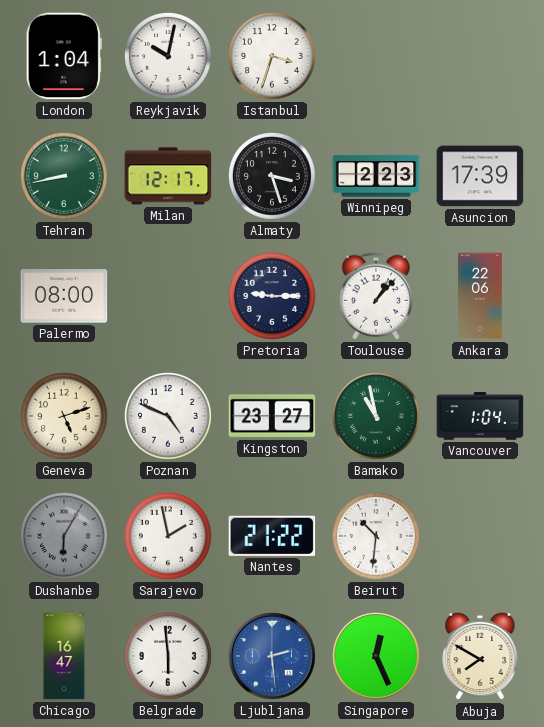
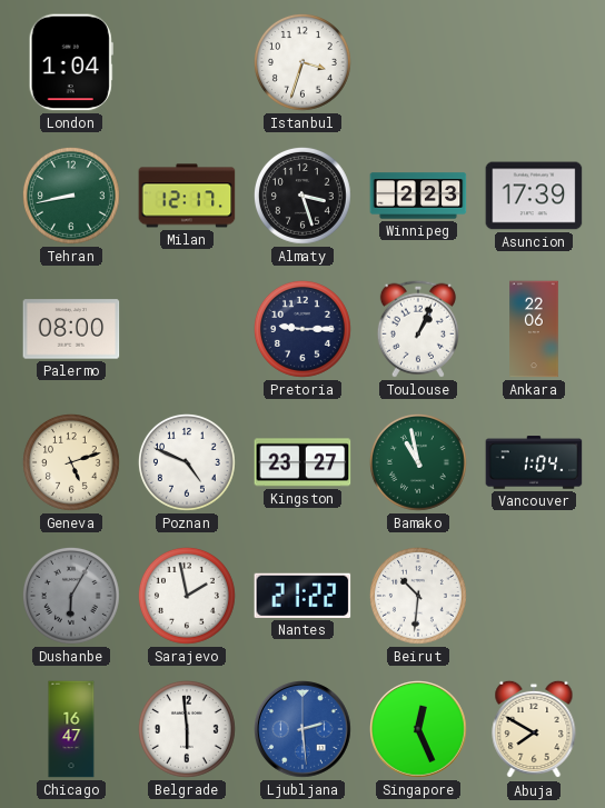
Reykjavik: 10:02 -> none
Toulouse: 1:07 -> 1:04
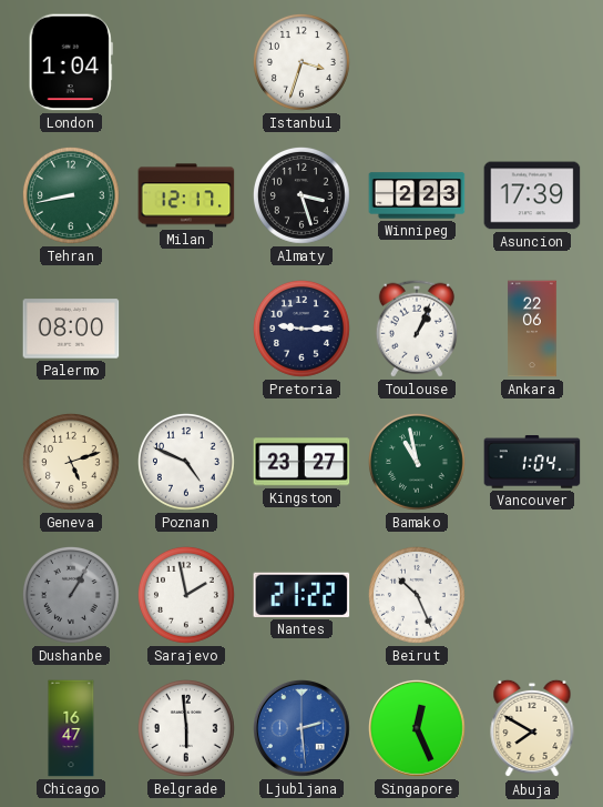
Dushanbe: 6:05 -> 1:05
Beirut: 10:31 -> 10:26
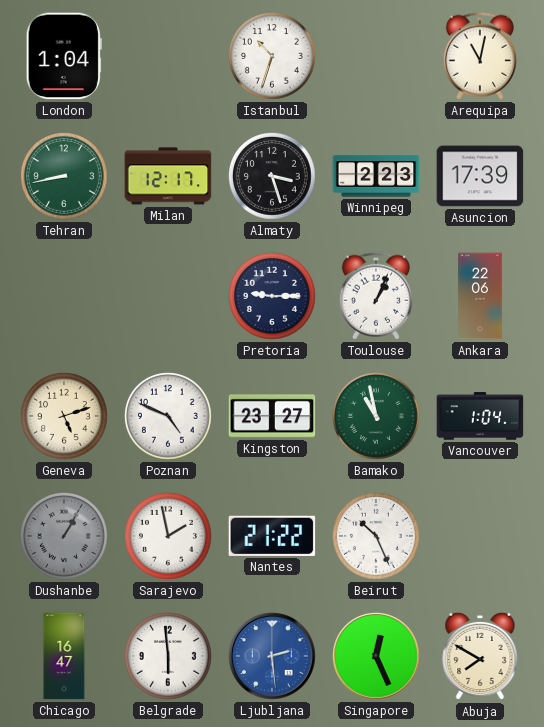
Istanbul: 3:33 -> 10:33
Arequipa: none -> 11:02
Palermo: 08:00 -> none
